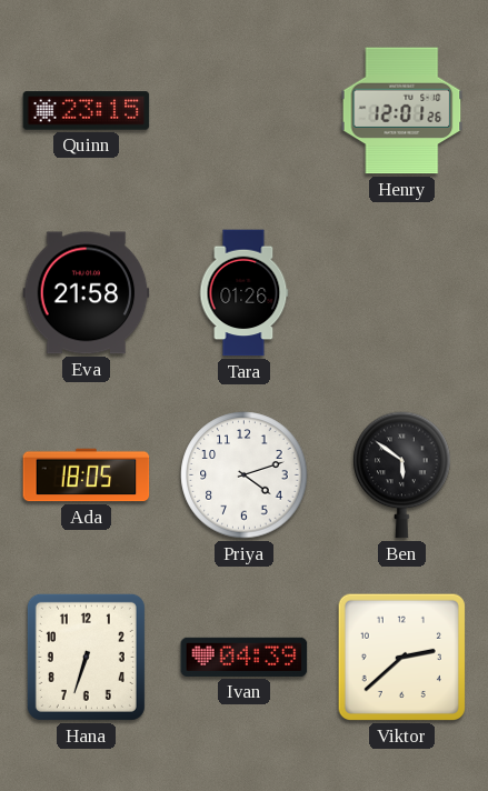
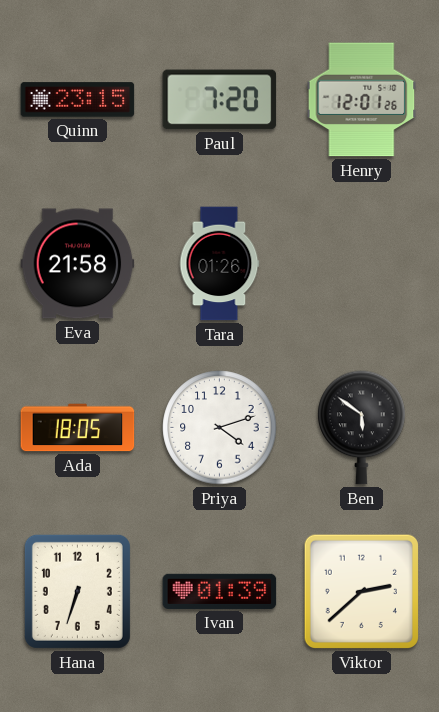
Paul: none -> 7:20
Ivan: 04:39 -> 01:39
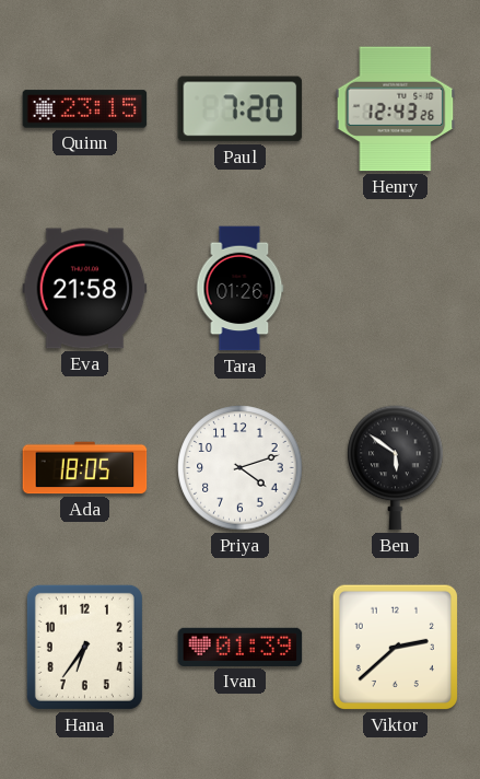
Henry: 12:01 -> 12:43
Hana: 6:33 -> 6:36
